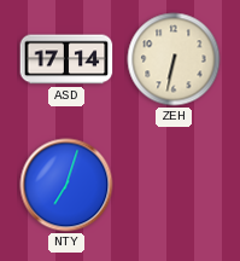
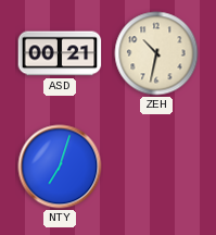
ASD: 17:14 -> 00:21
ZEH: 6:32 -> 10:32
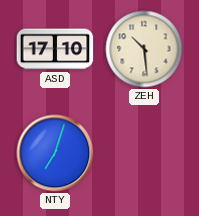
ASD: 00:21 -> 17:10
ZEH: 10:32 -> 10:29
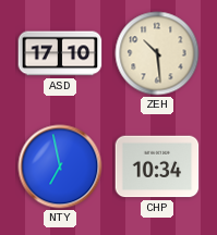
NTY: 7:03 -> 6:58
CHP: none -> 10:34
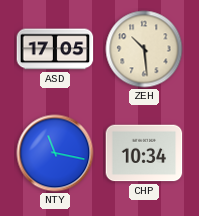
ASD: 17:10 -> 17:05
NTY: 6:58 -> 11:17
